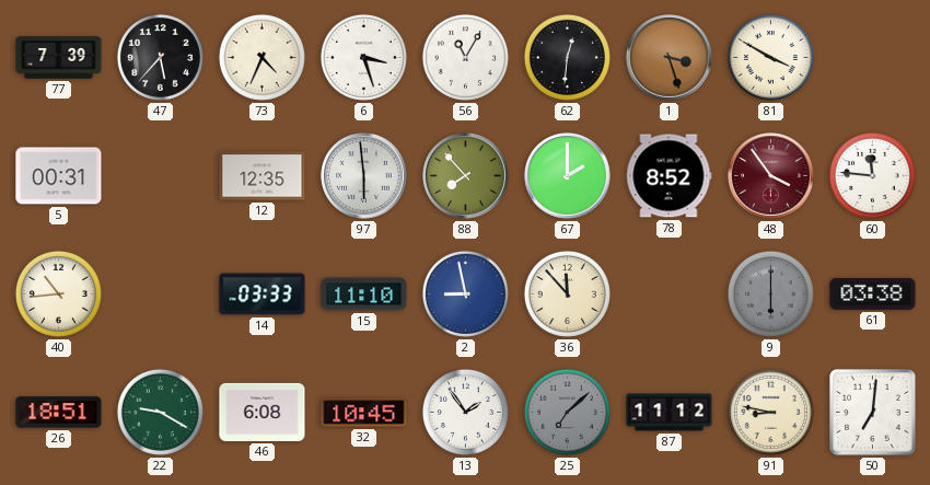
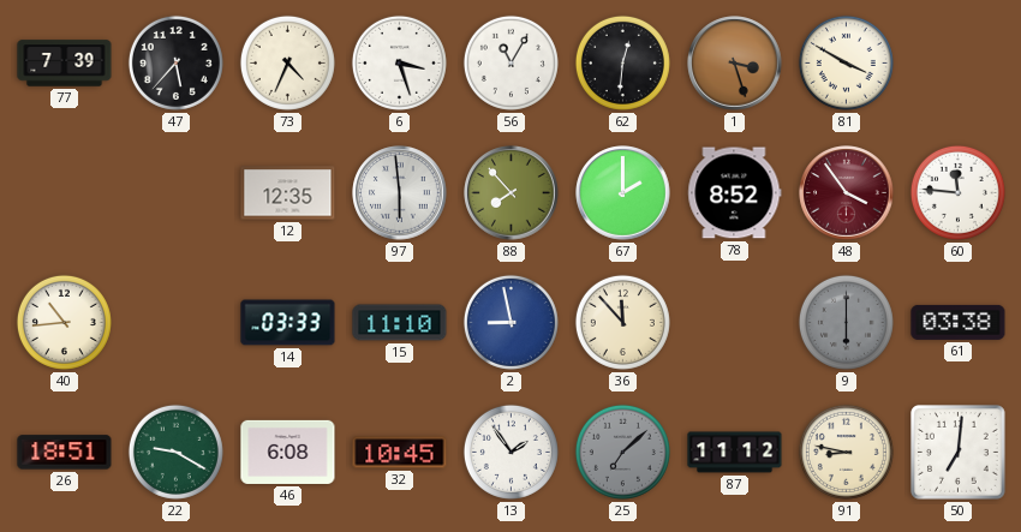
5: 00:31 -> none
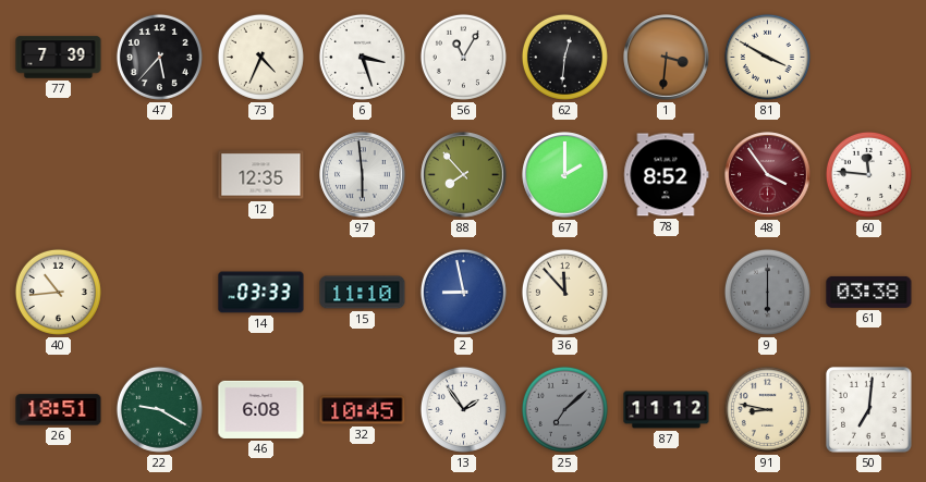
1: 3:27 -> 3:31
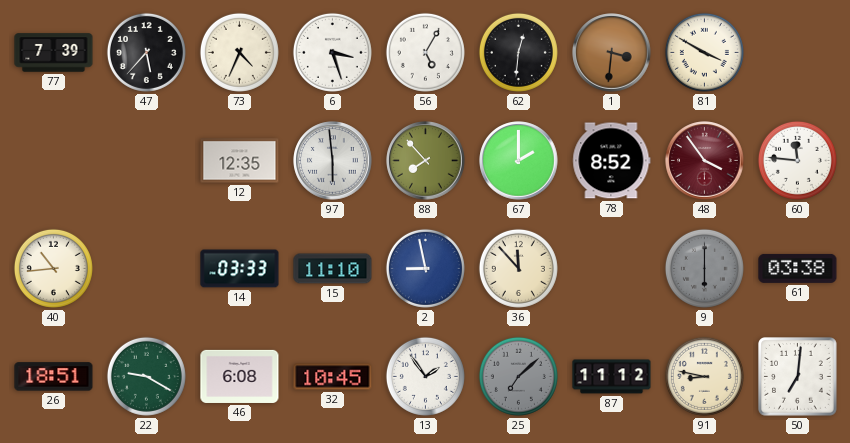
56: 11:05 -> 5:05
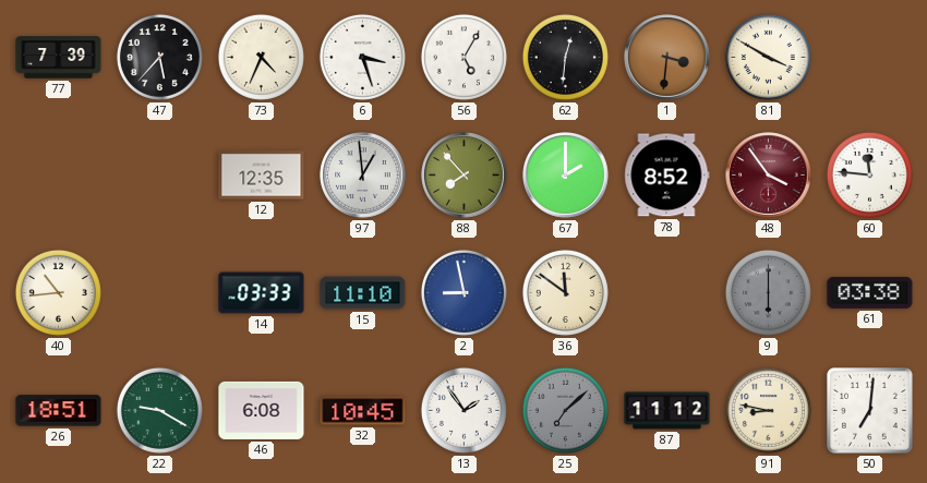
97: 5:59 -> 12:59
36: 11:53 -> 11:51
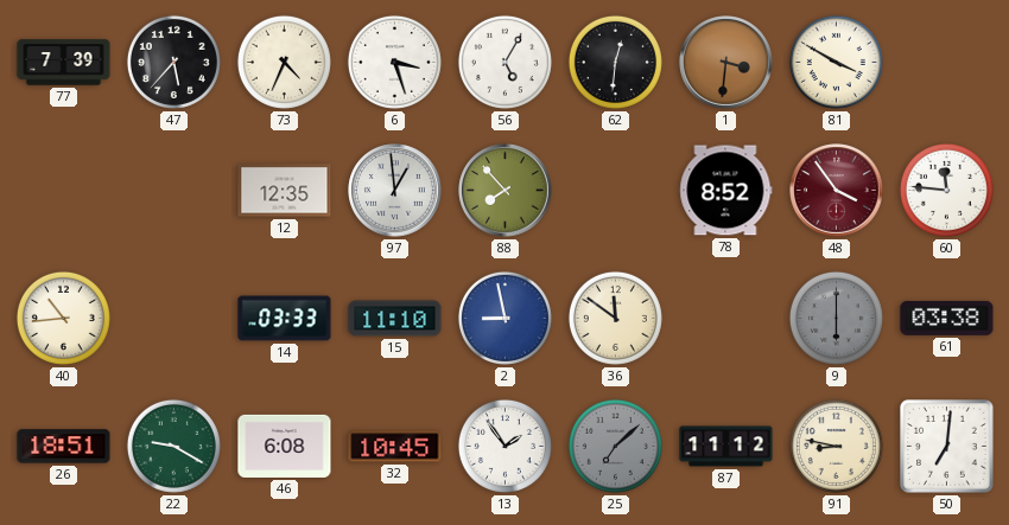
67: 2:00 -> none
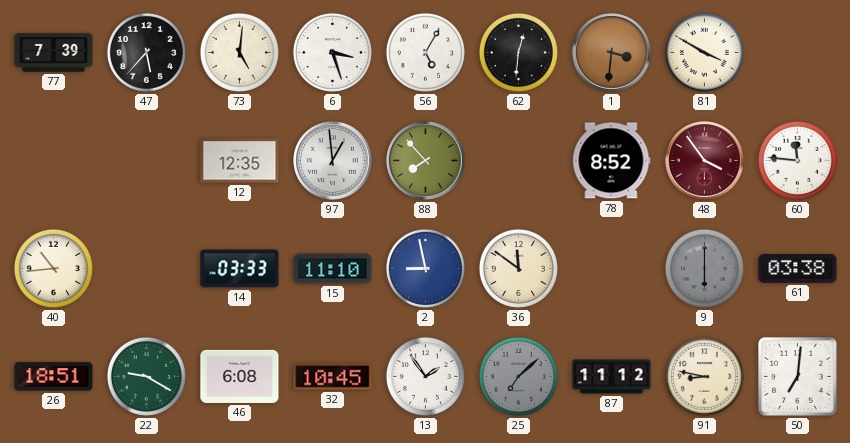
73: 4:34 -> 5:01
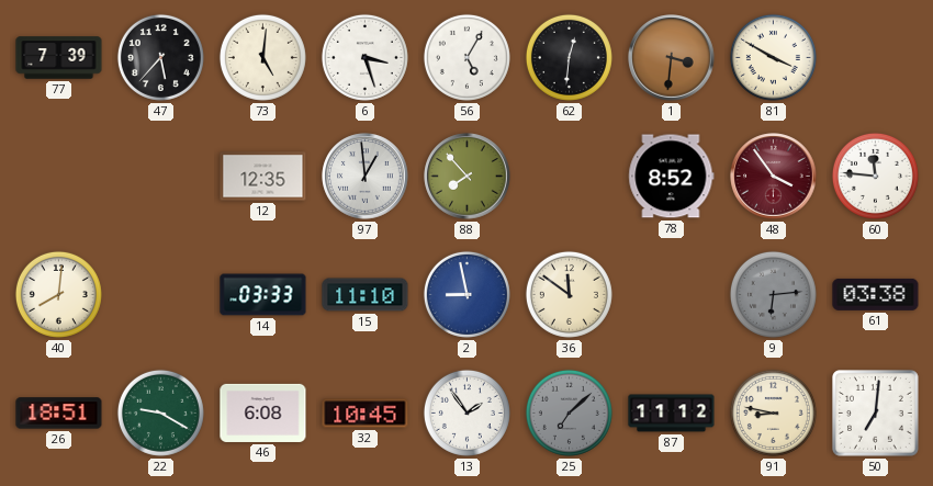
40: 10:44 -> 8:01
9: 6:00 -> 6:14
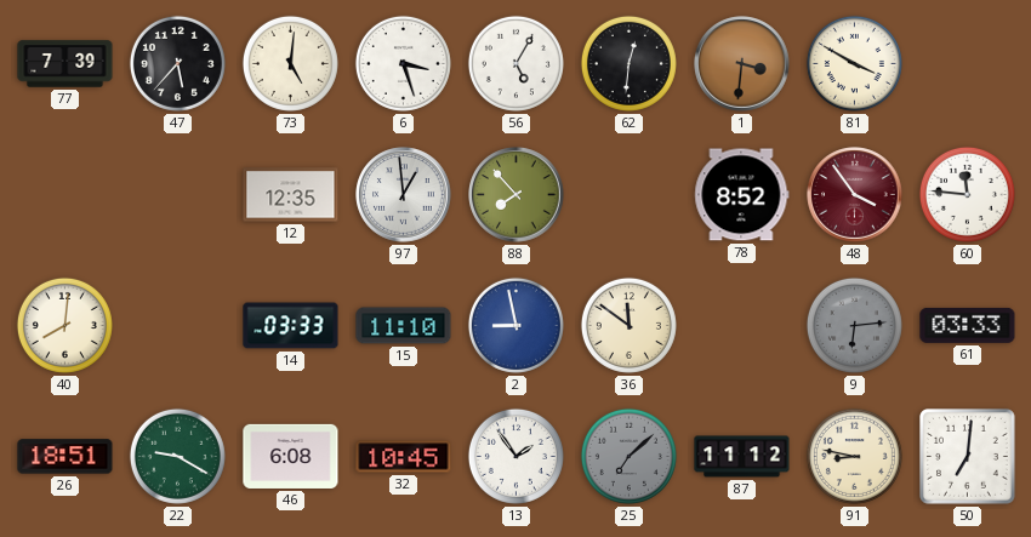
61: 03:38 -> 03:33
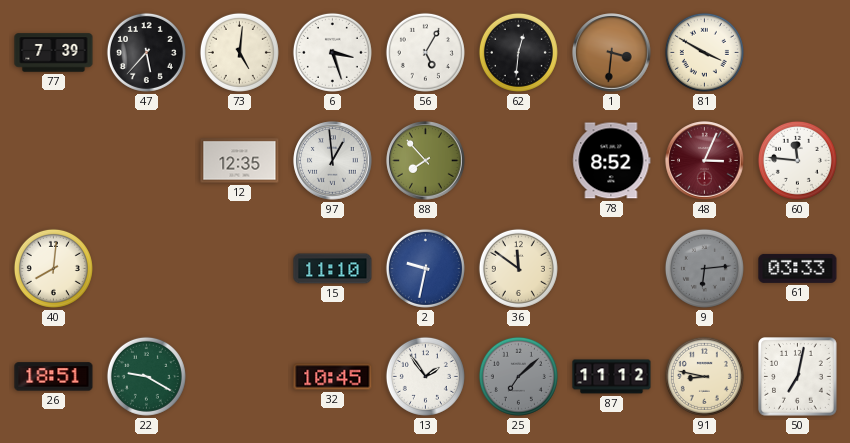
48: 3:54 -> 3:04
14: 03:33 -> none
2: 8:58 -> 9:32
46: 6:08 -> none
50: 7:01 -> 7:02
